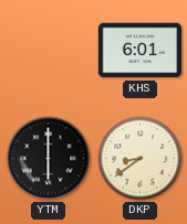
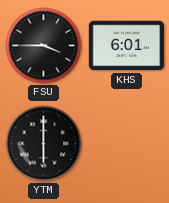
FSU: none -> 3:45
DKP: 8:39 -> none
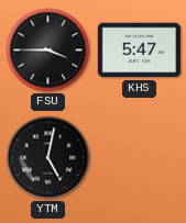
KHS: 6:01 -> 5:47
YTM: 6:00 -> 5:02
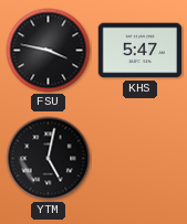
FSU: 3:45 -> 3:47
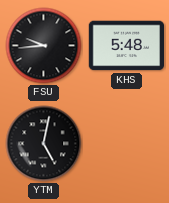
FSU: 3:47 -> 9:44
KHS: 5:47 -> 5:48
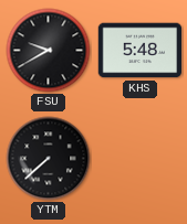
FSU: 9:44 -> 9:40
YTM: 5:02 -> 7:38
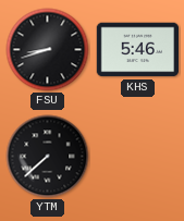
FSU: 9:40 -> 8:42
KHS: 5:48 -> 5:46
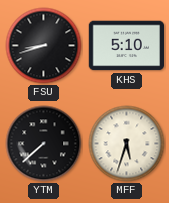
KHS: 5:46 -> 5:10
MFF: none -> 5:33
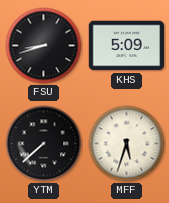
KHS: 5:10 -> 5:09
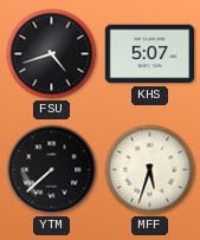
FSU: 8:42 -> 4:42
KHS: 5:09 -> 5:07
